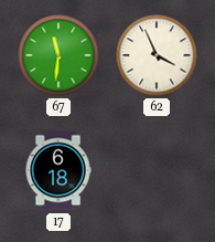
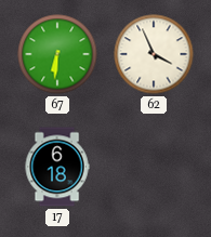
67: 11:31 -> 6:31
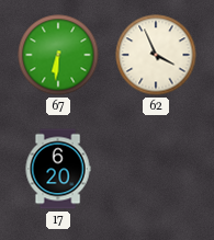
17: 6:18 -> 6:20
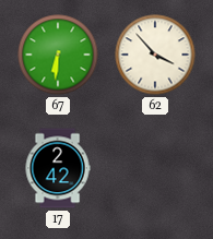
62: 3:56 -> 3:53
17: 6:20 -> 2:42
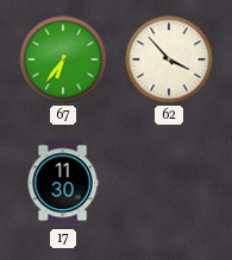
67: 6:31 -> 6:36
17: 2:42 -> 11:30
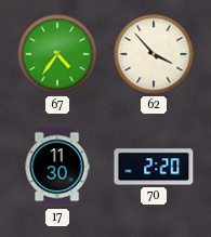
67: 6:36 -> 4:36
70: none -> 2:20
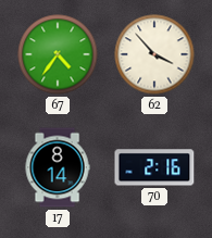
17: 11:30 -> 8:14
70: 2:20 -> 2:16
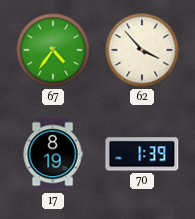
17: 8:14 -> 8:19
70: 2:16 -> 1:39
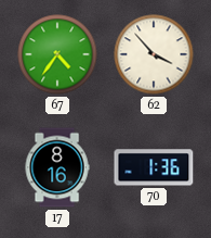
17: 8:19 -> 8:16
70: 1:39 -> 1:36
